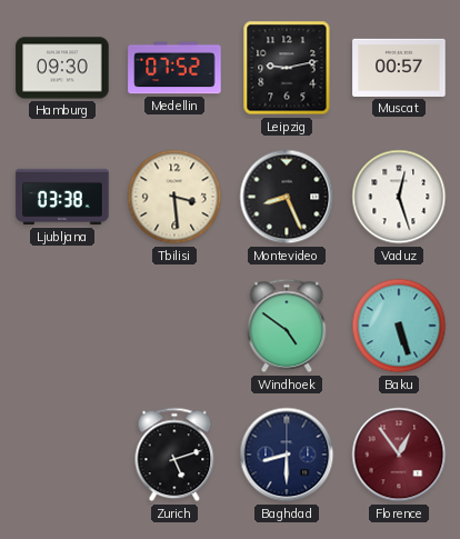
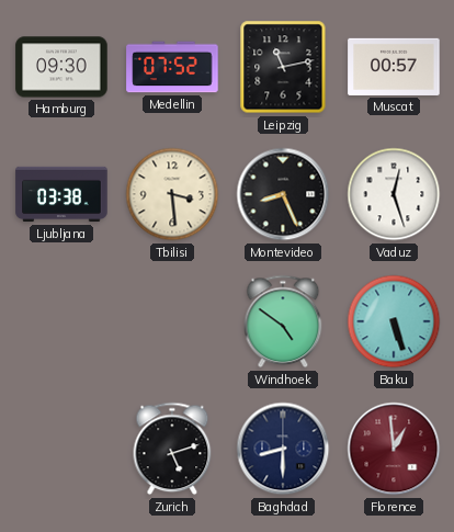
Leipzig: 9:13 -> 11:13
Florence: 12:54 -> 12:59
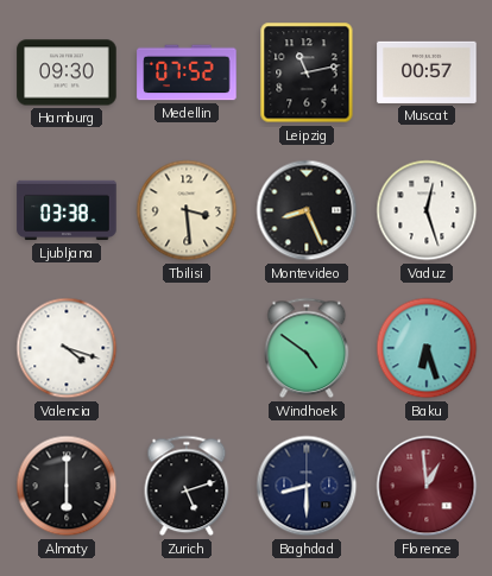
Valencia: none -> 4:18
Baku: 5:27 -> 6:27
Almaty: none -> 6:00
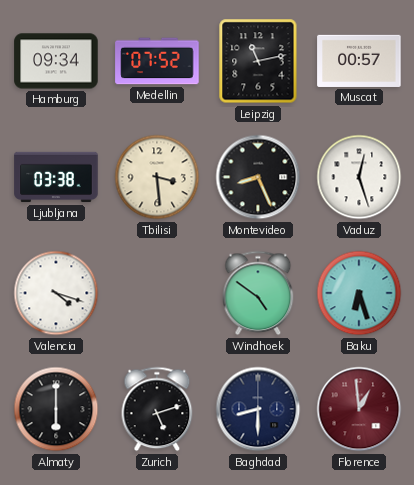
Hamburg: 09:30 -> 09:34
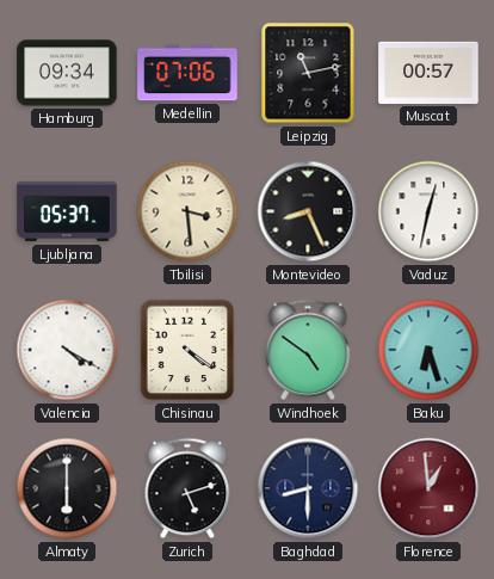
Medellin: 07:52 -> 07:06
Ljubljana: 03:38 -> 05:37
Vaduz: 12:27 -> 12:32
Valencia: 4:18 -> 4:20
Chisinau: none -> 4:21
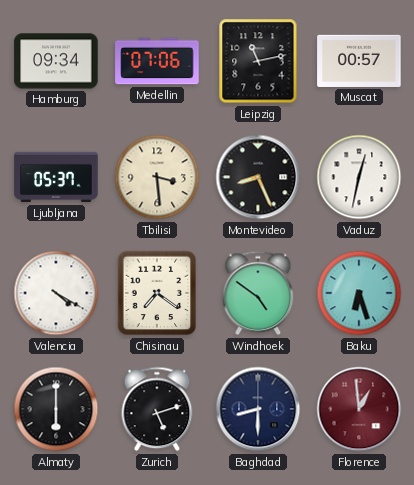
Chisinau: 4:21 -> 7:21
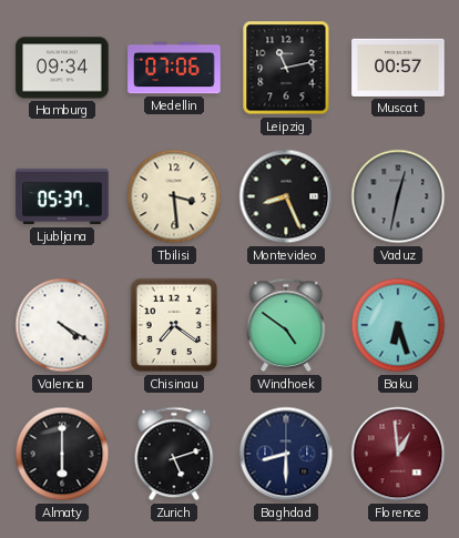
Vaduz dial: white -> grey
